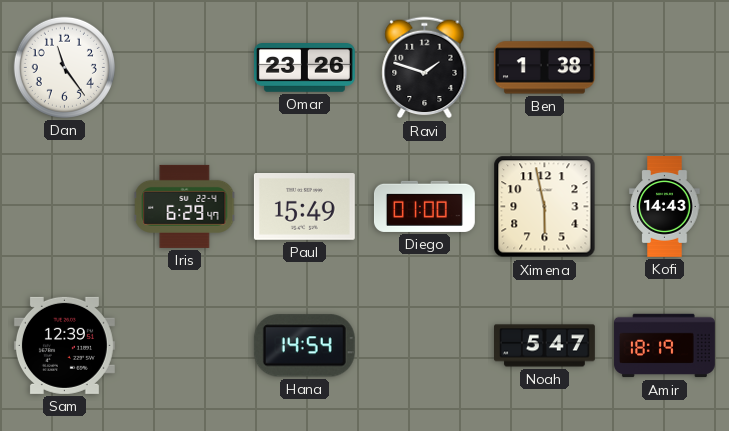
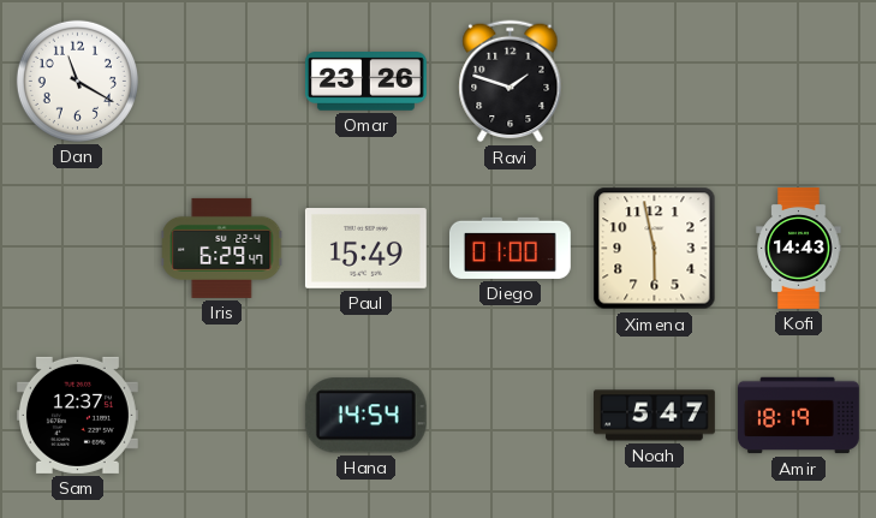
Dan: 11:24 -> 11:20
Ben: 1:38 -> none
Sam: 12:39 -> 12:37
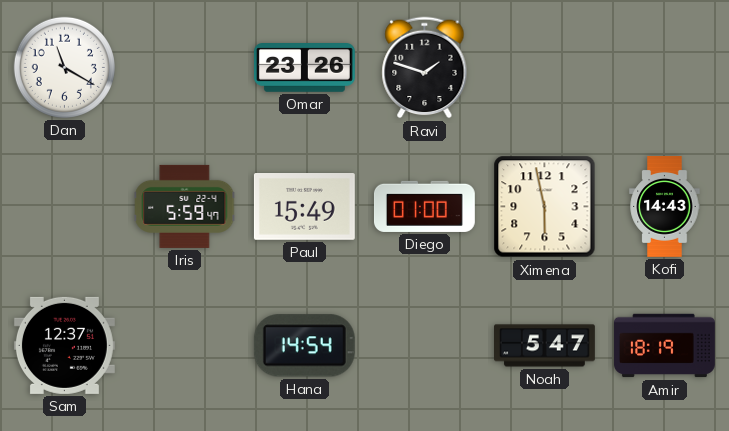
Iris: 6:29 -> 5:59
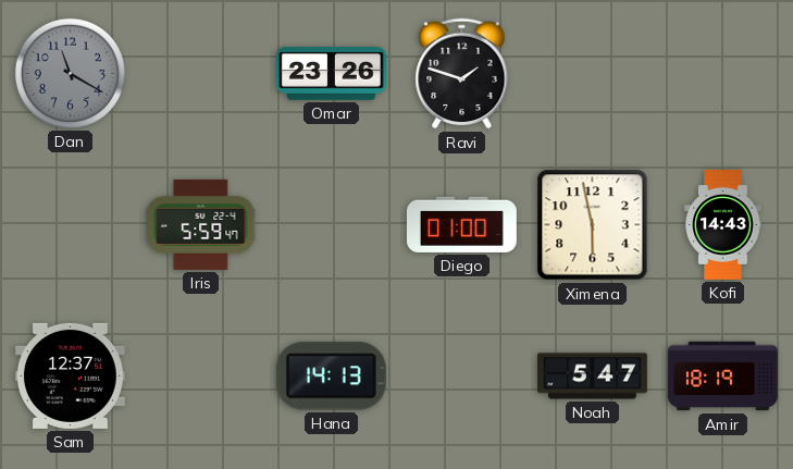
Dan dial: white -> grey
Paul: 15:49 -> none
Hana: 14:54 -> 14:13
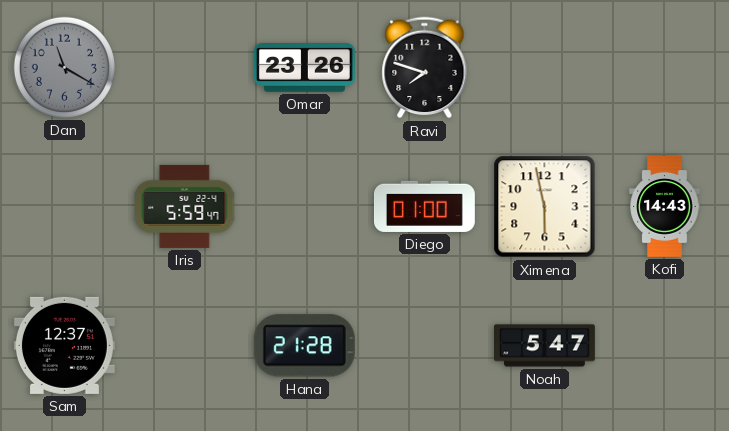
Ravi: 1:48 -> 7:48
Hana: 14:13 -> 21:28
Amir: 18:19 -> none
